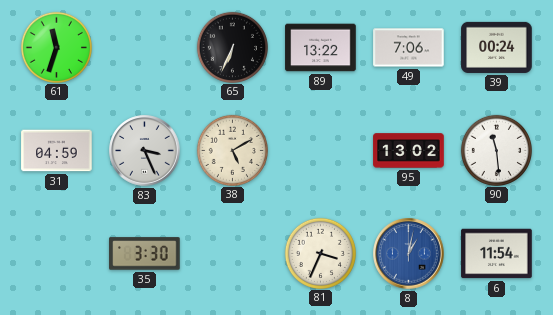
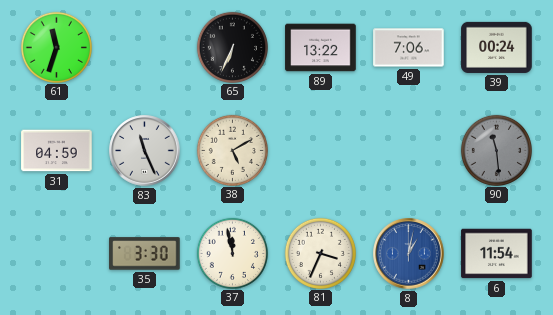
83: 3:26 -> 11:26
95: 13:02 -> none
90 dial: white -> grey
37: none -> 11:58
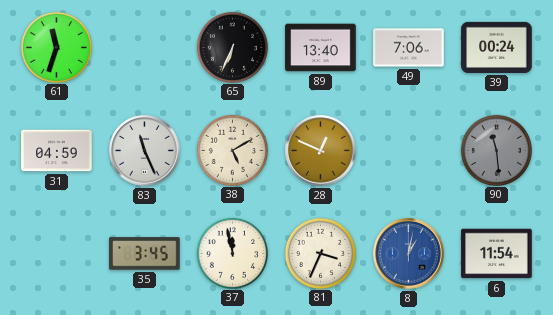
89: 13:22 -> 13:40
28: none -> 12:49
35: 3:30 -> 3:45
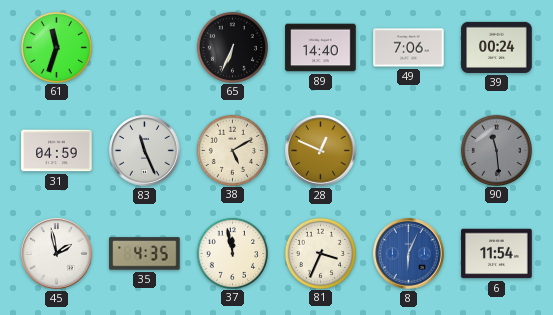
89: 13:40 -> 14:40
45: none -> 1:58
35: 3:45 -> 4:35
8: 1:02 -> 6:04
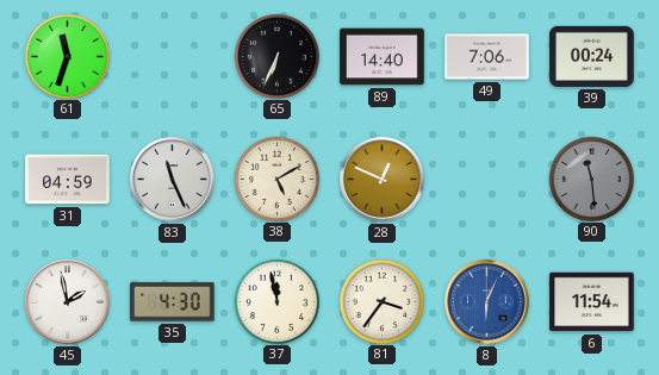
35: 4:35 -> 4:30
81: 3:34 -> 3:36
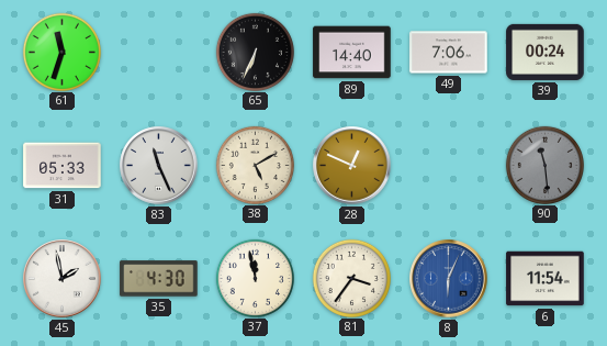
31: 04:59 -> 05:33
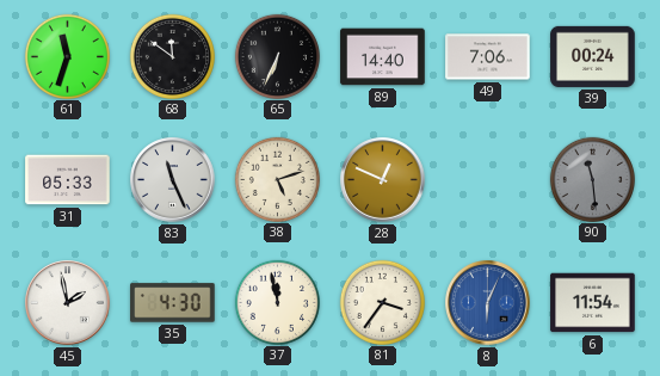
68: none -> 11:51
38: 5:10 -> 5:12
